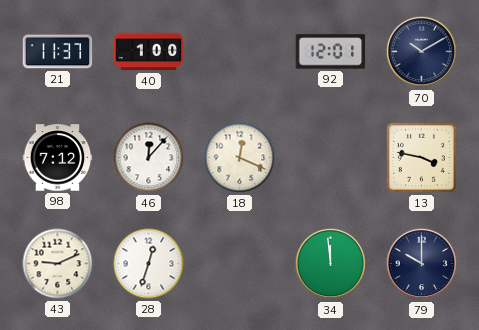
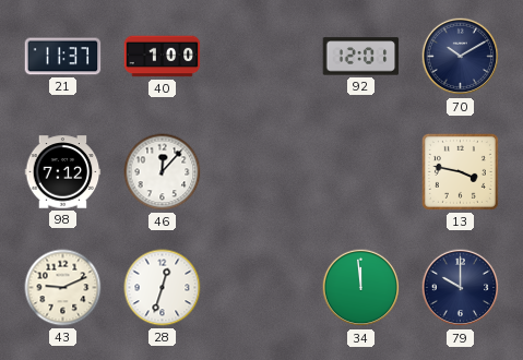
18: 12:19 -> none
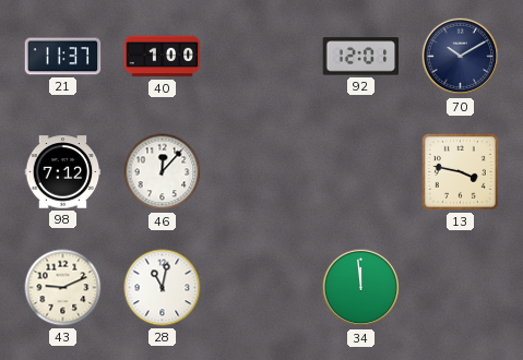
28: 12:33 -> 11:02
79: 10:00 -> none
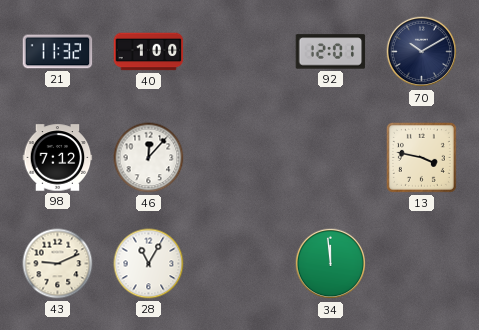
21: 11:37 -> 11:32
28: 11:02 -> 11:05
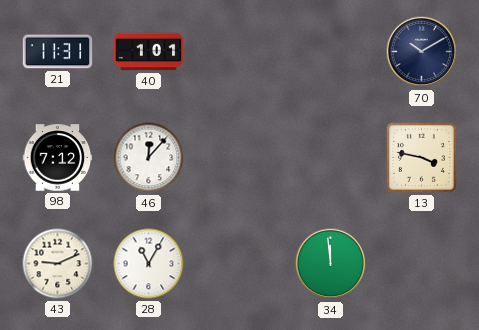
21: 11:32 -> 11:31
40: 1:00 -> 1:01
92: 12:01 -> none
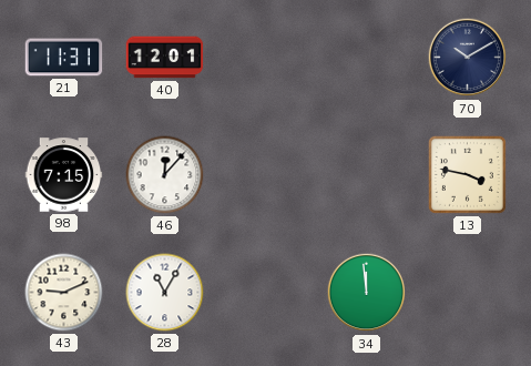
40: 1:01 -> 12:01
98: 7:12 -> 7:15
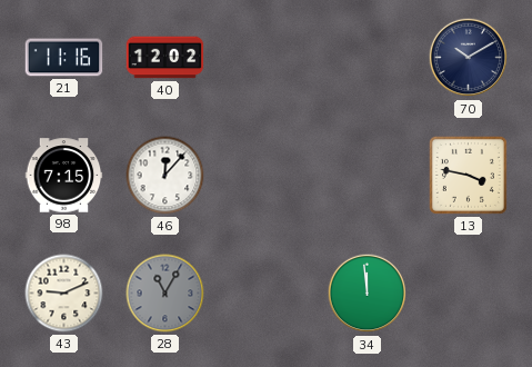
21: 11:31 -> 11:16
40: 12:01 -> 12:02
28 dial: white -> grey
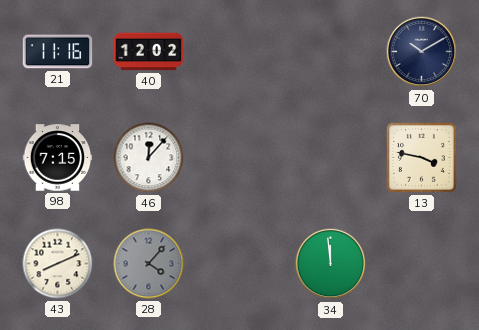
43: 9:11 -> 8:11
28: 11:05 -> 4:07
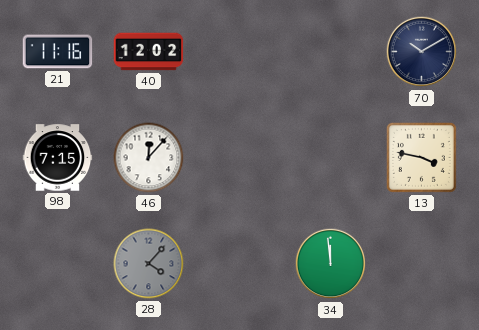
43: 8:11 -> none
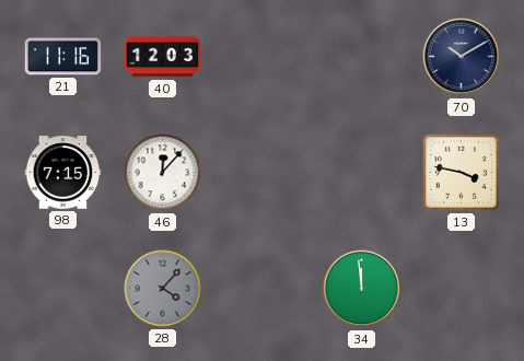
40: 12:02 -> 12:03
